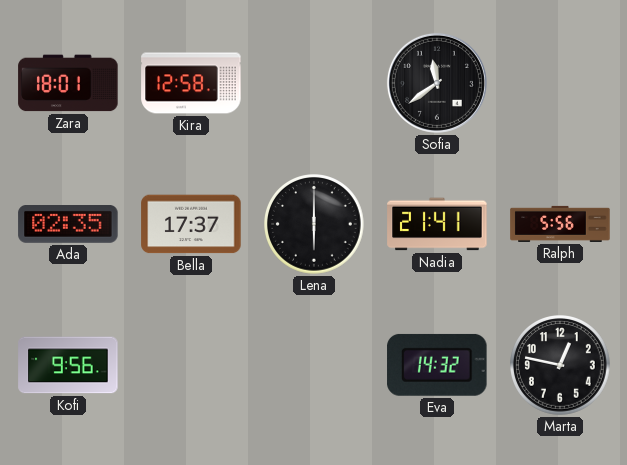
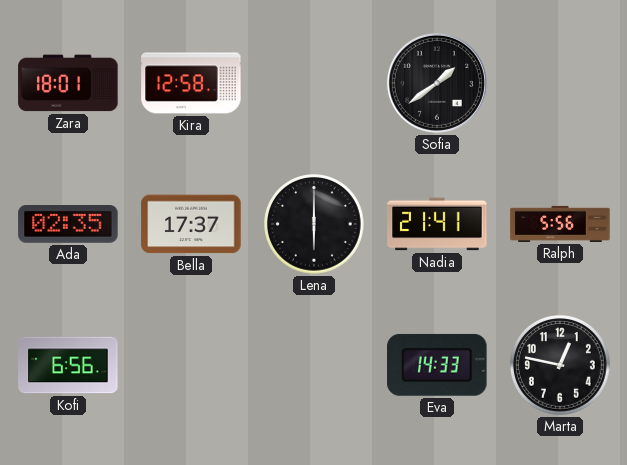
Sofia: 11:39 -> 1:39
Kofi: 9:56 -> 6:56
Eva: 14:32 -> 14:33
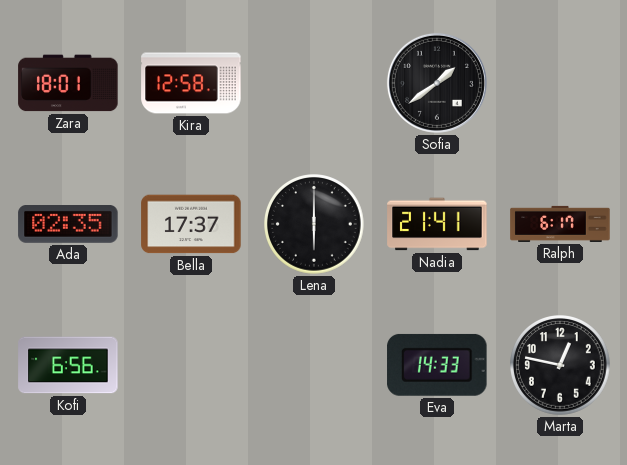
Ralph: 5:56 -> 6:17
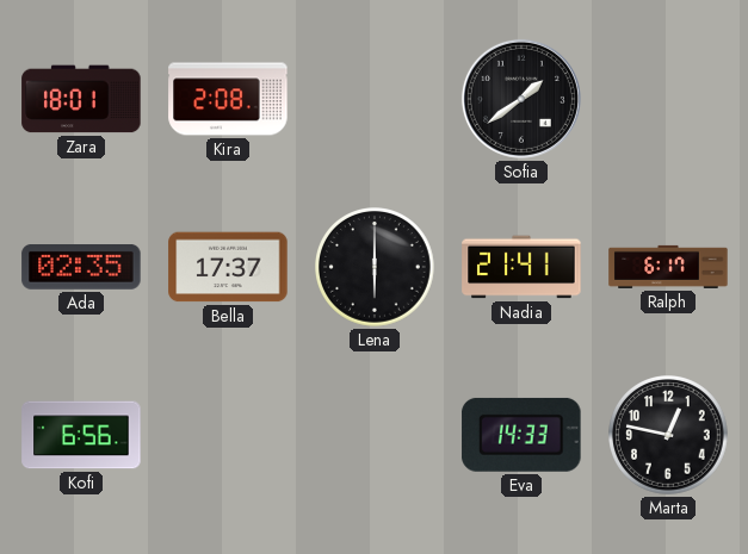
Kira: 12:58 -> 2:08
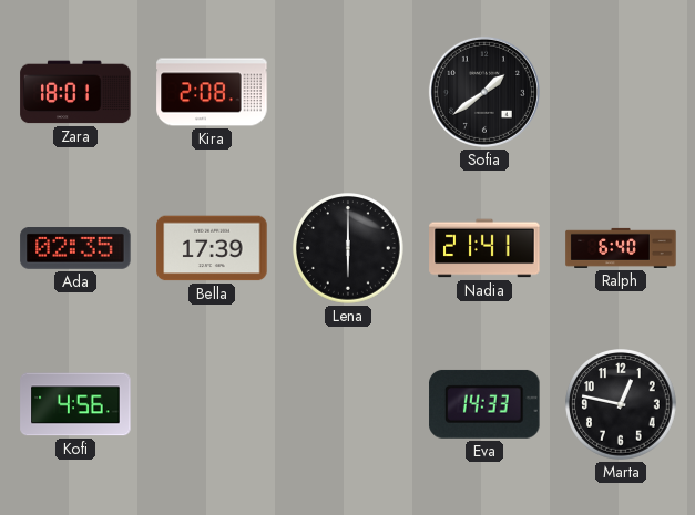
Bella: 17:37 -> 17:39
Ralph: 6:17 -> 6:40
Kofi: 6:56 -> 4:56
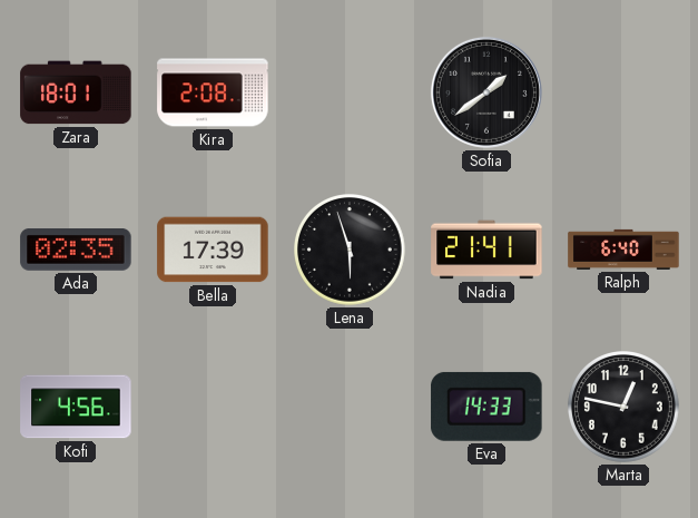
Lena: 6:00 -> 5:57
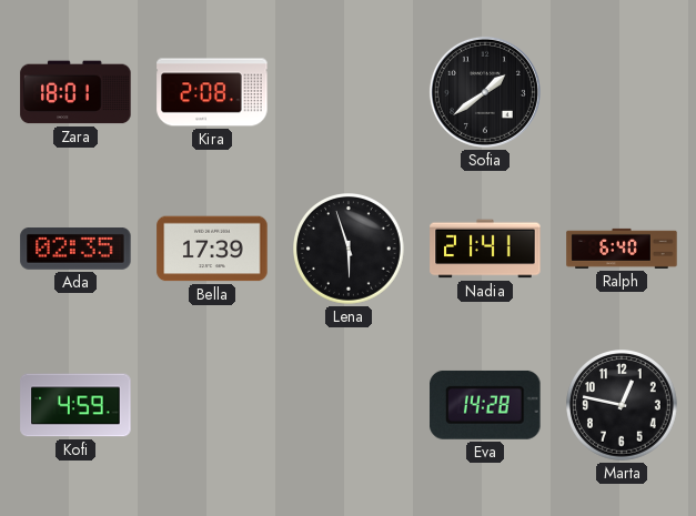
Kofi: 4:56 -> 4:59
Eva: 14:33 -> 14:28
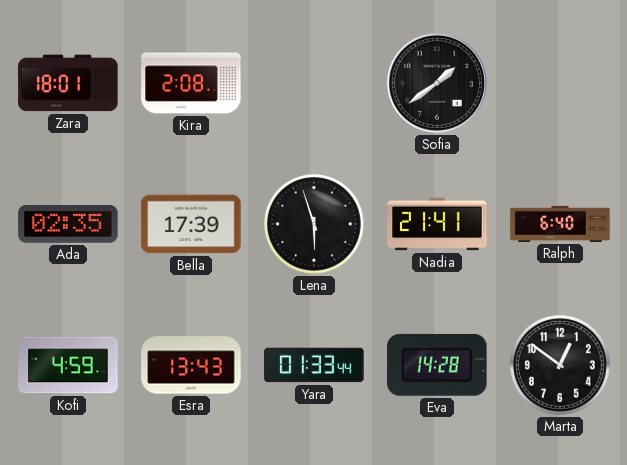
Esra: none -> 13:43
Yara: none -> 01:33
Marta: 12:47 -> 12:51
